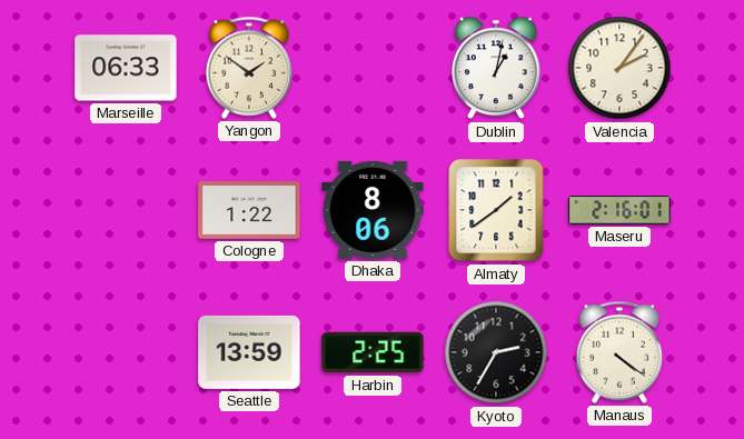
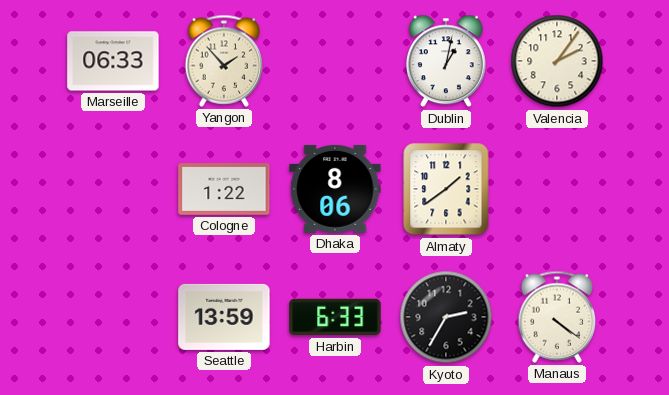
Yangon: 1:51 -> 1:53
Maseru: 2:16 -> none
Harbin: 2:25 -> 6:33
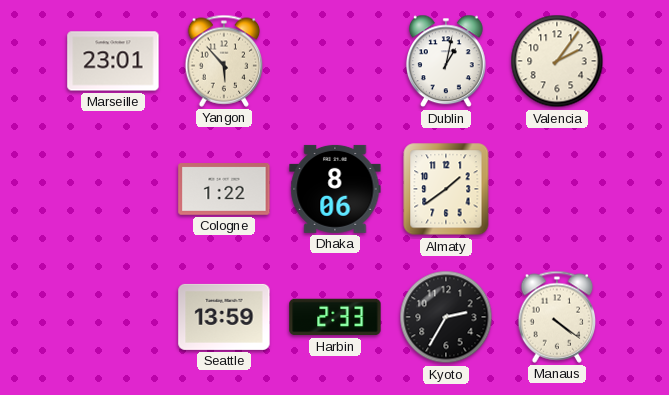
Marseille: 06:33 -> 23:01
Yangon: 1:53 -> 5:53
Harbin: 6:33 -> 2:33
